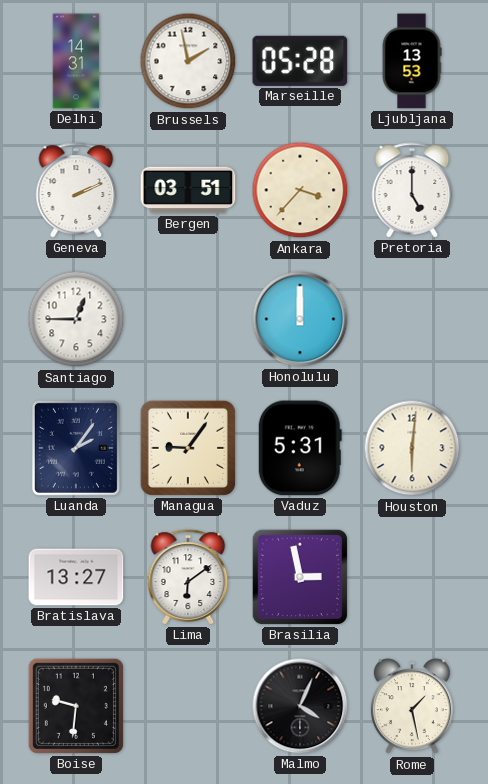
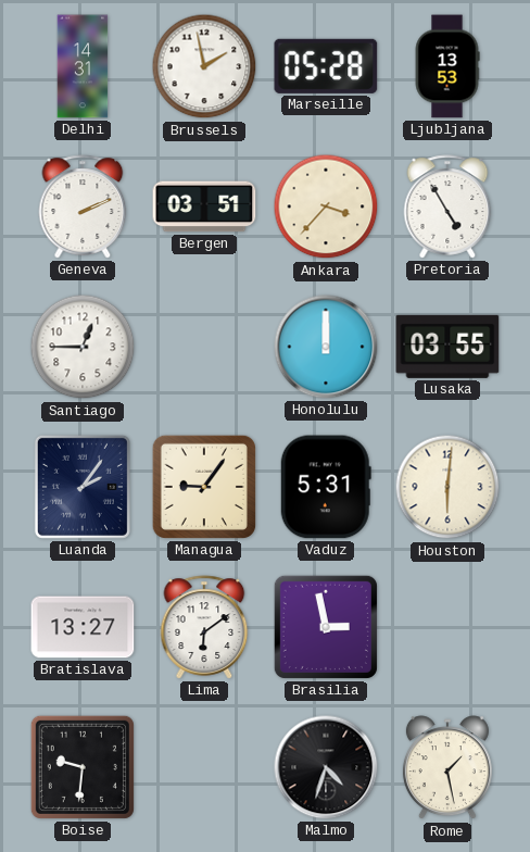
Pretoria: 5:00 -> 4:55
Lusaka: none -> 03:55
Malmo: 4:04 -> 4:33
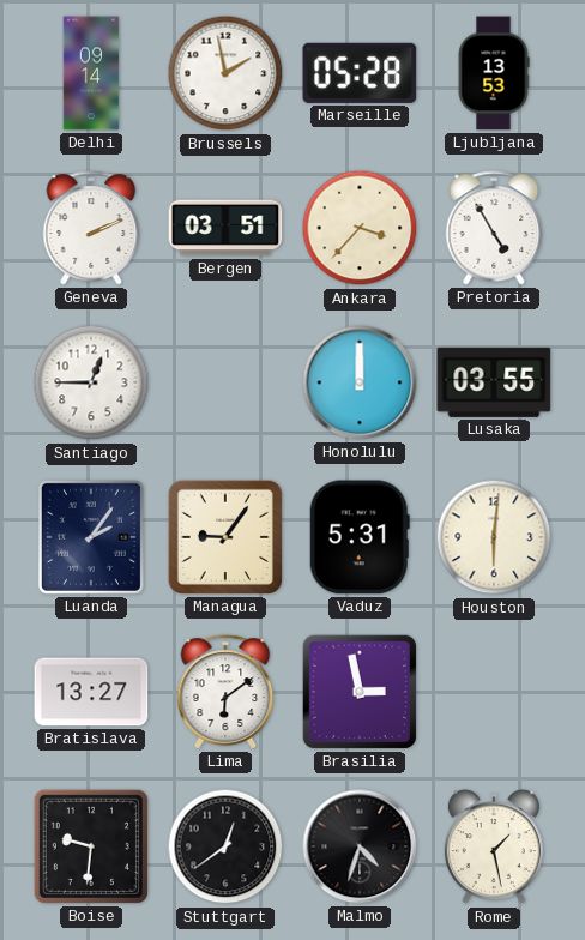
Delhi: 14:31 -> 09:14
Stuttgart: none -> 12:39
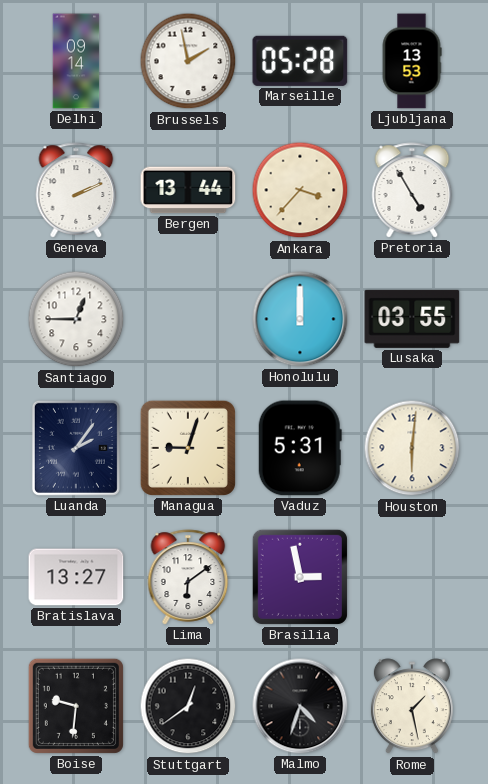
Bergen: 03:51 -> 13:44
Managua: 9:06 -> 9:03
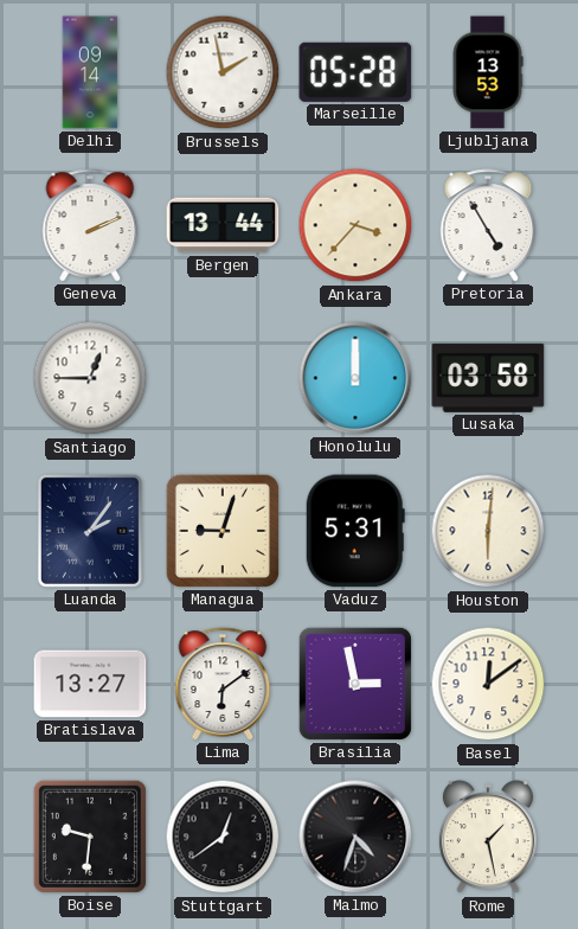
Lusaka: 03:55 -> 03:58
Basel: none -> 12:09
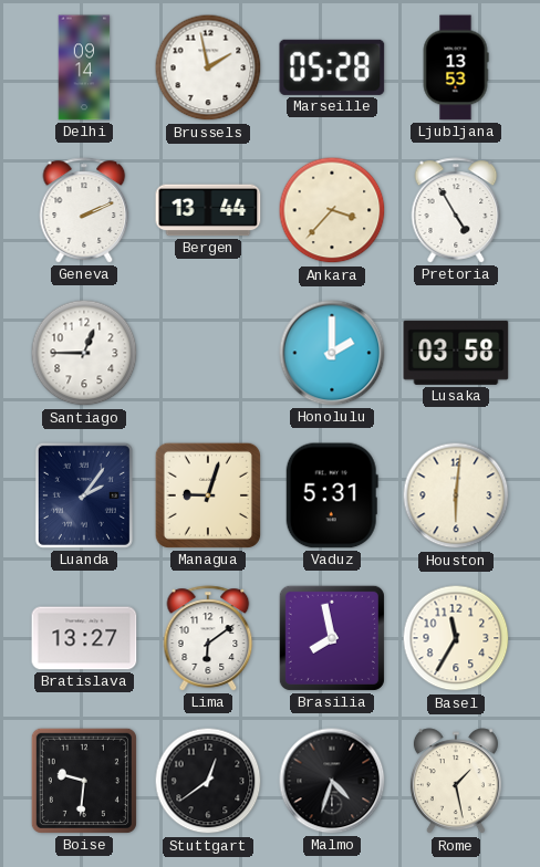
Honolulu: 12:00 -> 2:00
Brasilia: 2:58 -> 7:58
Basel: 12:09 -> 11:35
